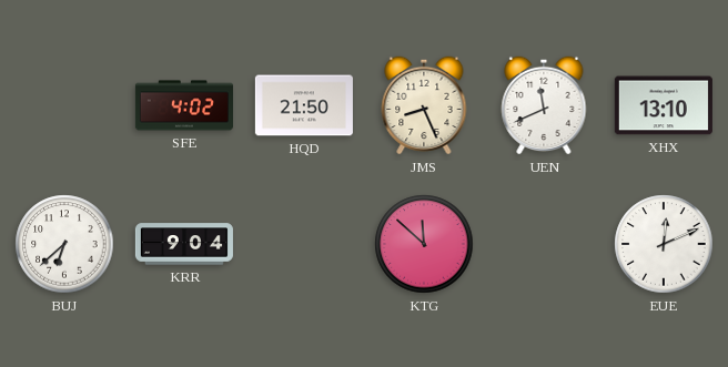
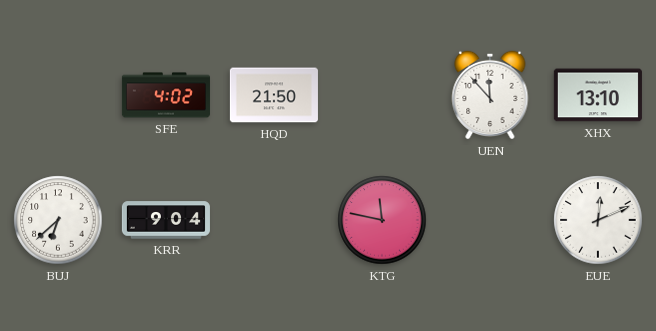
JMS: 8:26 -> none
UEN: 11:41 -> 11:53
KTG: 11:52 -> 11:47
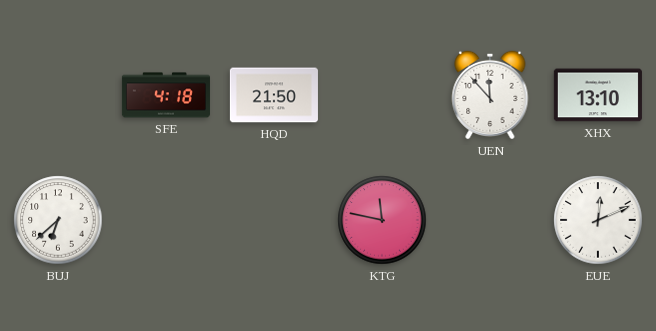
SFE: 4:02 -> 4:18
KRR: 9:04 -> none
